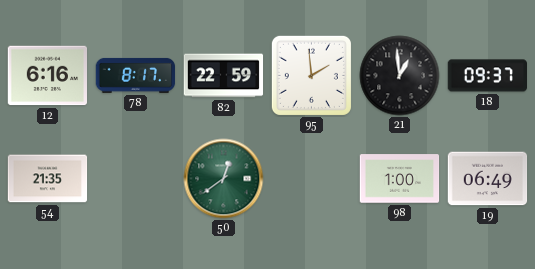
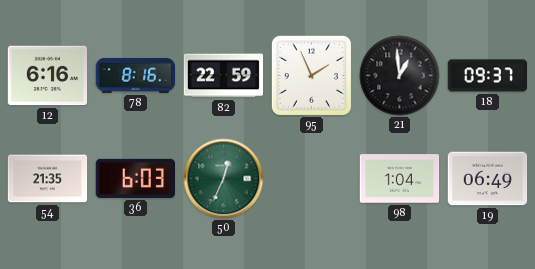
78: 8:17 -> 8:16
95: 1:59 -> 1:56
36: none -> 6:03
50: 12:39 -> 12:34
98: 1:00 -> 1:04
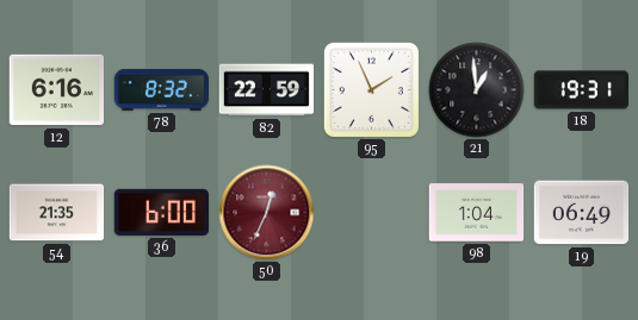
78: 8:16 -> 8:32
18: 09:37 -> 19:31
36: 6:03 -> 6:00
50 dial: green -> burgundy
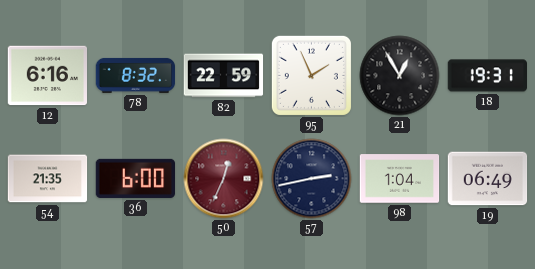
21: 12:59 -> 12:55
57: none -> 2:43
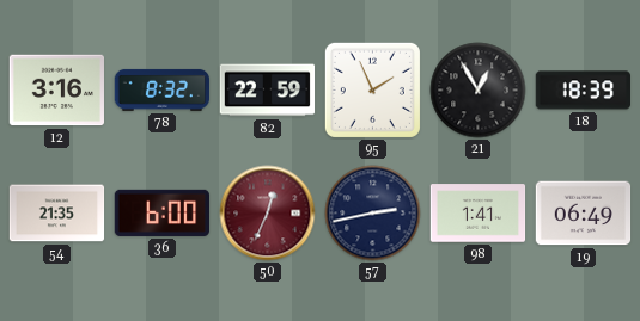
12: 6:16 -> 3:16
18: 19:31 -> 18:39
98: 1:04 -> 1:41
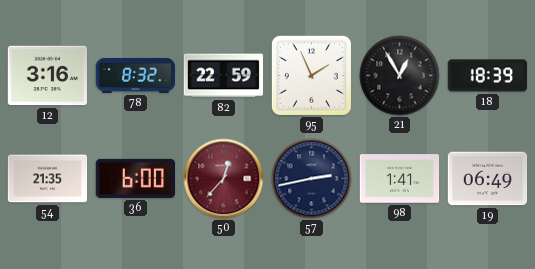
50: 12:34 -> 12:37
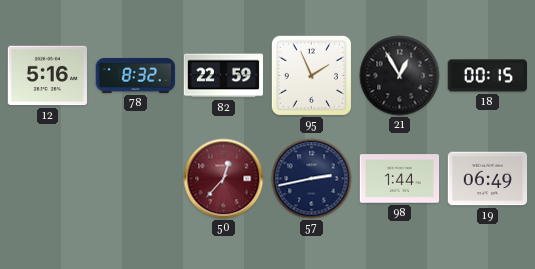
12: 3:16 -> 5:16
18: 18:39 -> 00:15
54: 21:35 -> none
36: 6:00 -> none
98: 1:41 -> 1:44
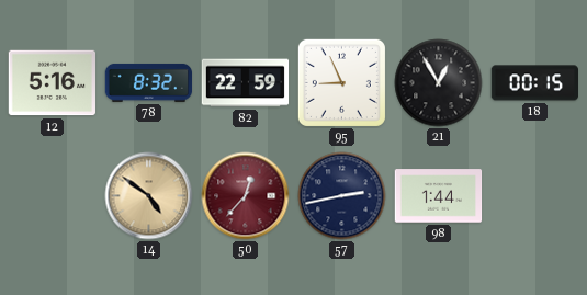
95: 1:56 -> 8:56
14: none -> 4:51
19: 06:49 -> none
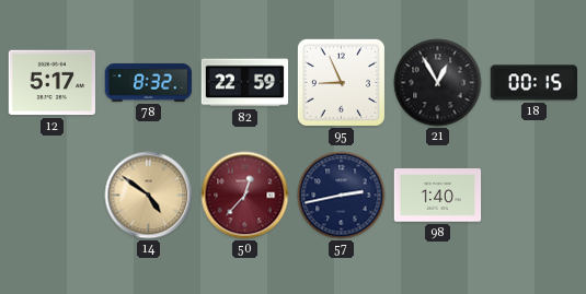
12: 5:16 -> 5:17
98: 1:44 -> 1:40
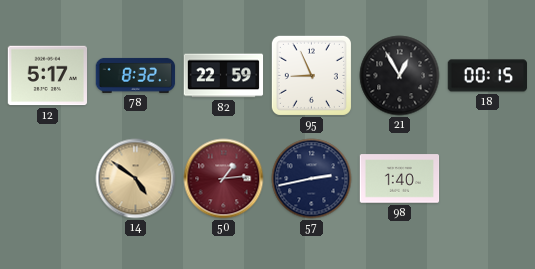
50: 12:37 -> 1:14
